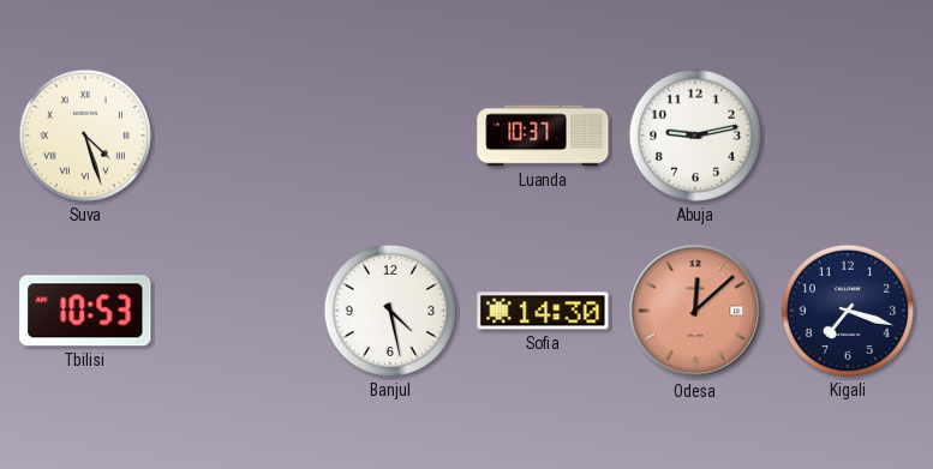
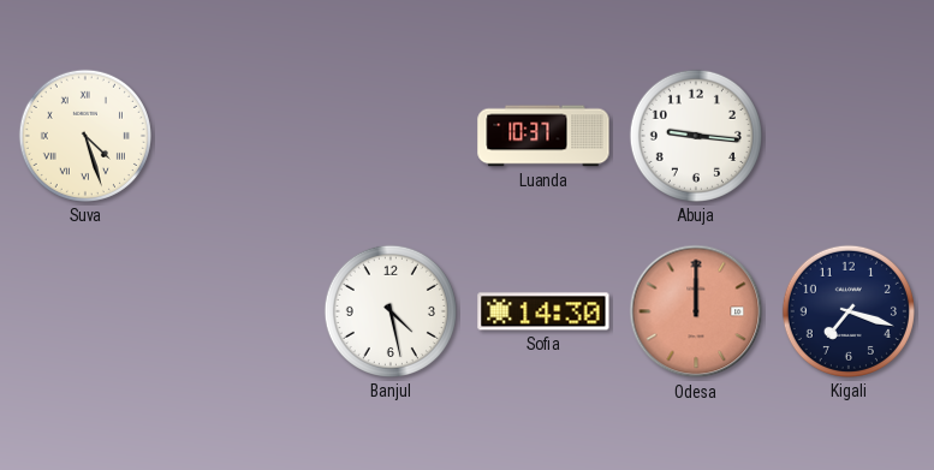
Abuja: 9:13 -> 9:16
Tbilisi: 10:53 -> none
Odesa: 12:08 -> 12:00
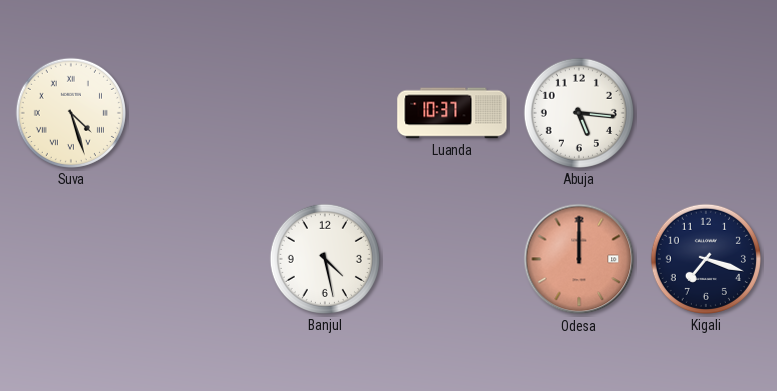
Abuja: 9:16 -> 5:16
Sofia: 14:30 -> none
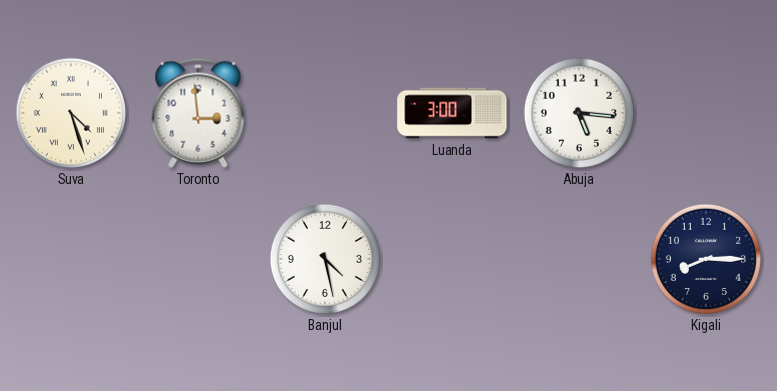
Toronto: none -> 2:59
Luanda: 10:37 -> 3:00
Odesa: 12:00 -> none
Kigali: 7:18 -> 8:15
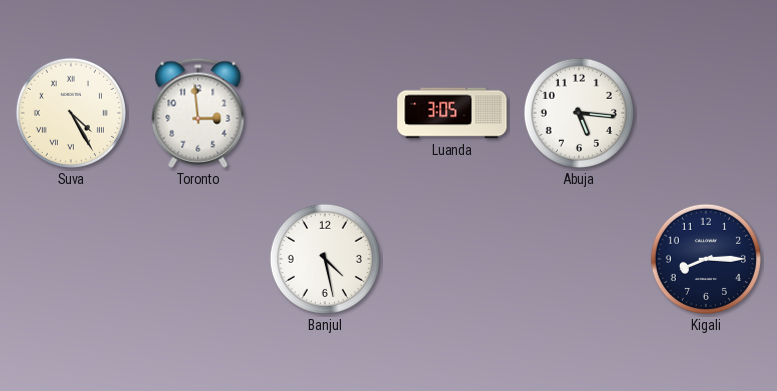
Suva: 4:27 -> 4:25
Luanda: 3:00 -> 3:05
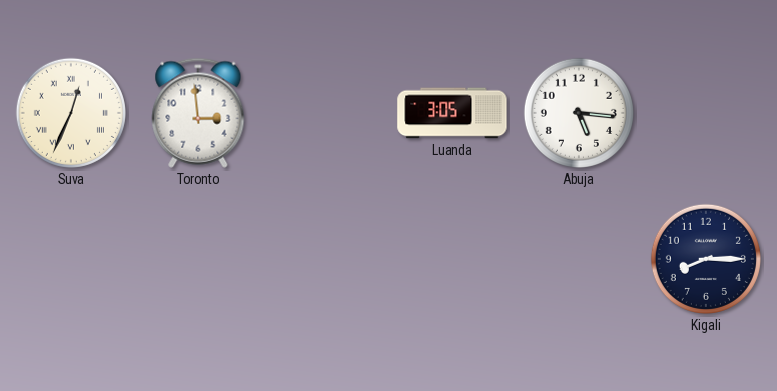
Suva: 4:25 -> 12:34
Banjul: 4:28 -> none
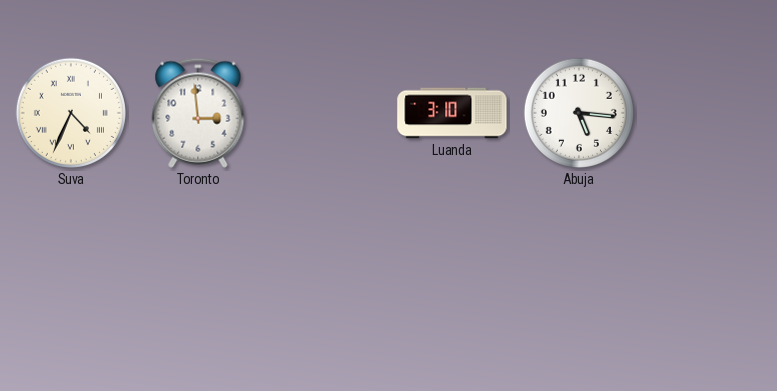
Suva: 12:34 -> 4:34
Luanda: 3:05 -> 3:10
Kigali: 8:15 -> none
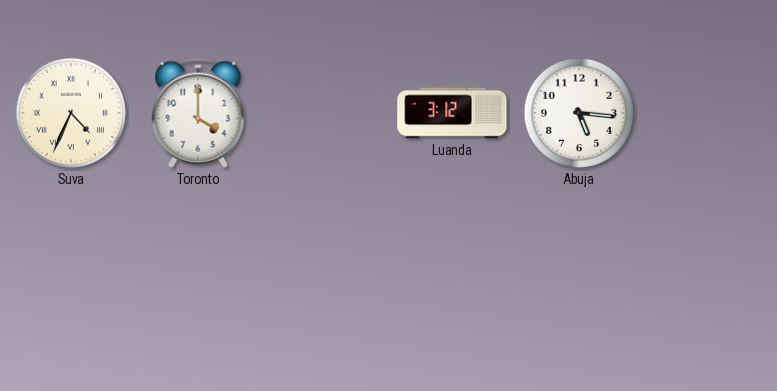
Toronto: 2:59 -> 4:00
Luanda: 3:10 -> 3:12
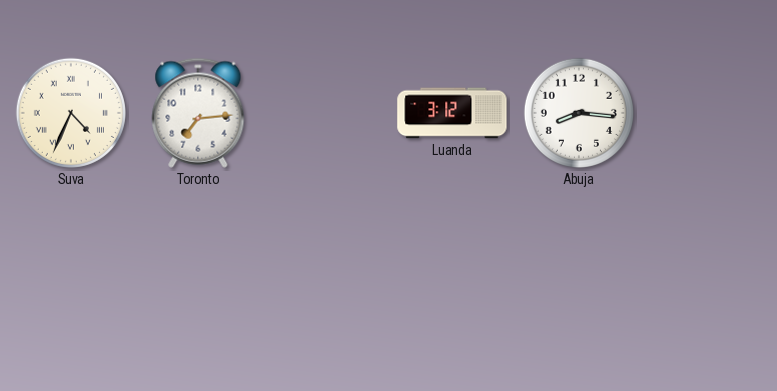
Toronto: 4:00 -> 7:14
Abuja: 5:16 -> 8:16
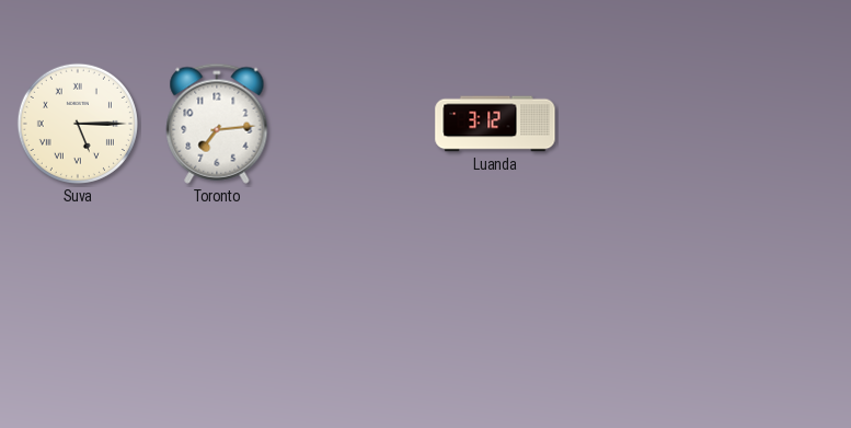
Suva: 4:34 -> 5:15
Abuja: 8:16 -> none
